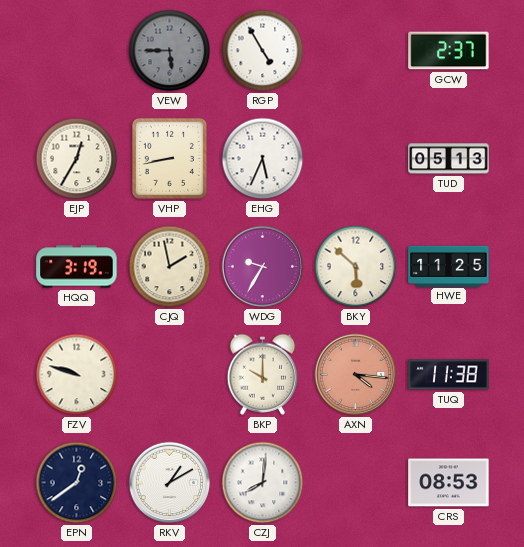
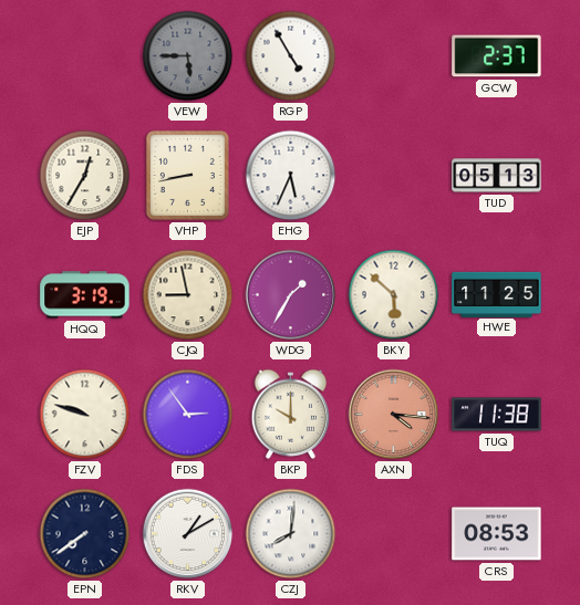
CJQ: 1:58 -> 8:58
WDG: 9:35 -> 1:35
FDS: none -> 2:54
EPN: 12:39 -> 7:39
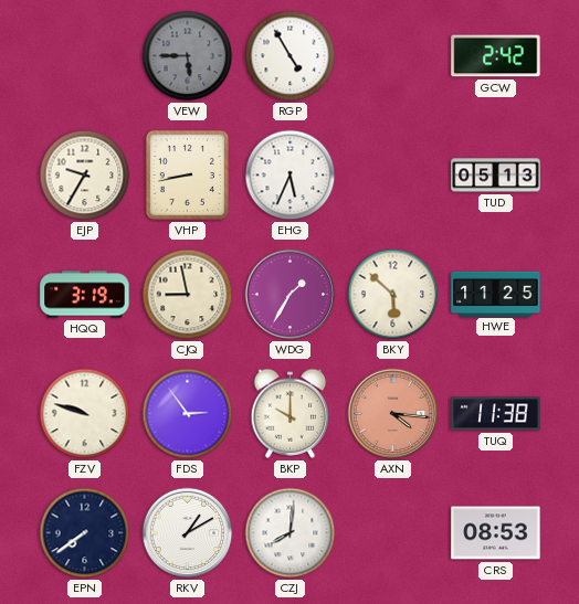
GCW: 2:37 -> 2:42
EJP: 12:35 -> 9:35
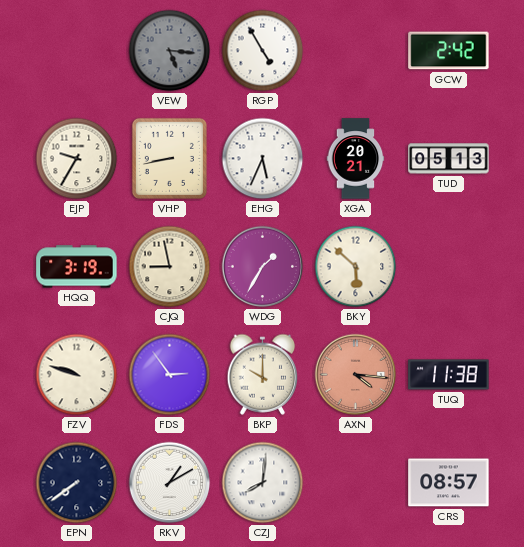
VEW: 5:45 -> 5:16
XGA: none -> 20:21
HWE: 11:25 -> none
CRS: 08:53 -> 08:57
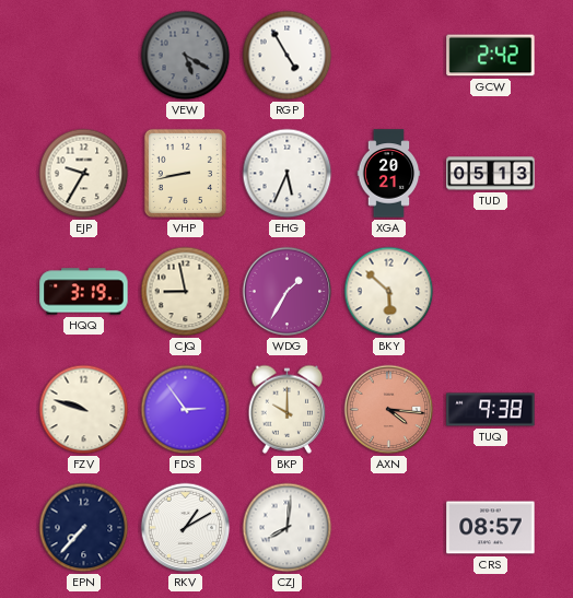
VEW: 5:16 -> 5:20
TUQ: 11:38 -> 9:38
EPN: 7:39 -> 7:37
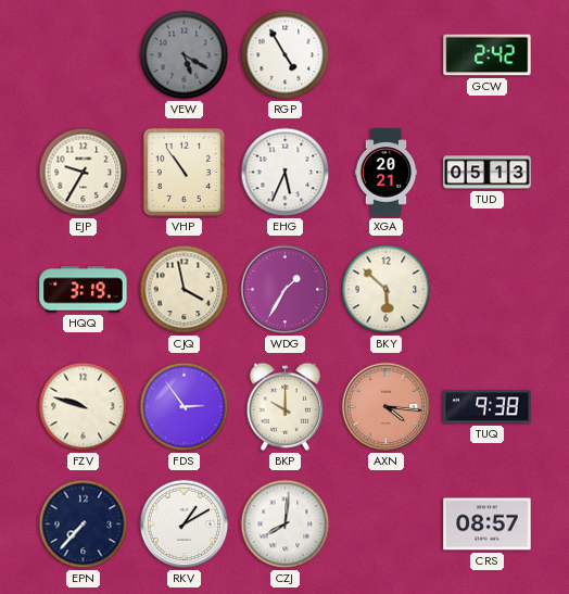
VHP: 8:43 -> 10:54
CJQ: 8:58 -> 3:58
